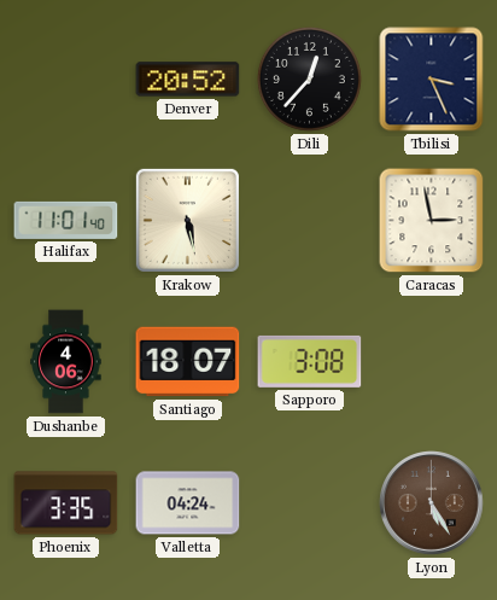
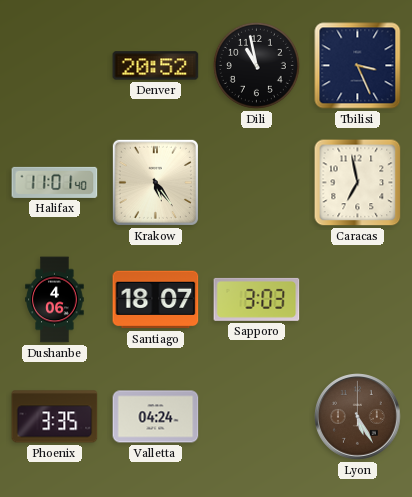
Dili: 12:37 -> 10:58
Krakow: 5:28 -> 5:24
Caracas: 2:58 -> 6:58
Sapporo: 3:08 -> 3:03
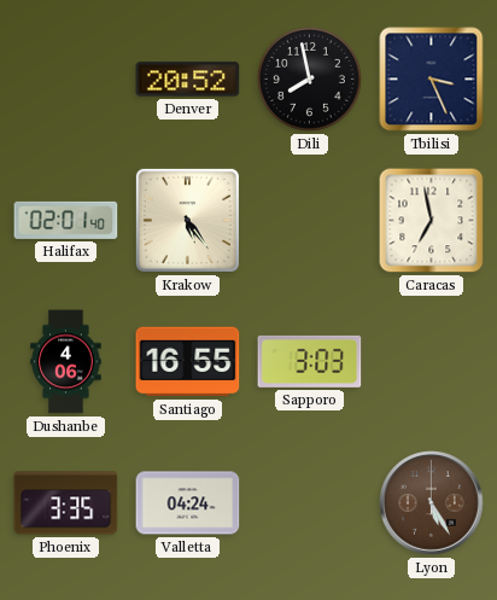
Dili: 10:58 -> 7:58
Halifax: 11:01 -> 02:01
Santiago: 18:07 -> 16:55
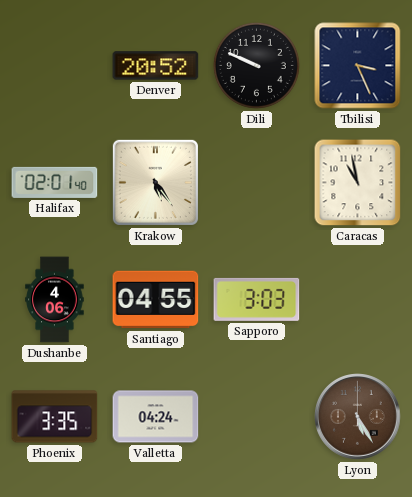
Dili: 7:58 -> 9:49
Caracas: 6:58 -> 10:58
Santiago: 16:55 -> 04:55
